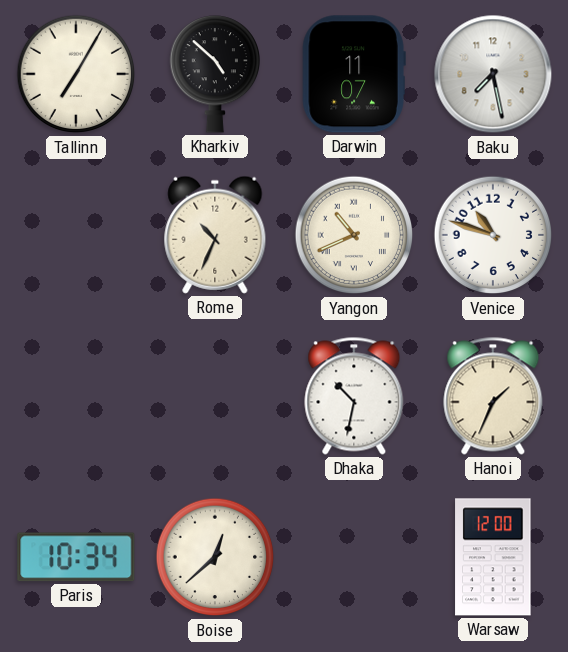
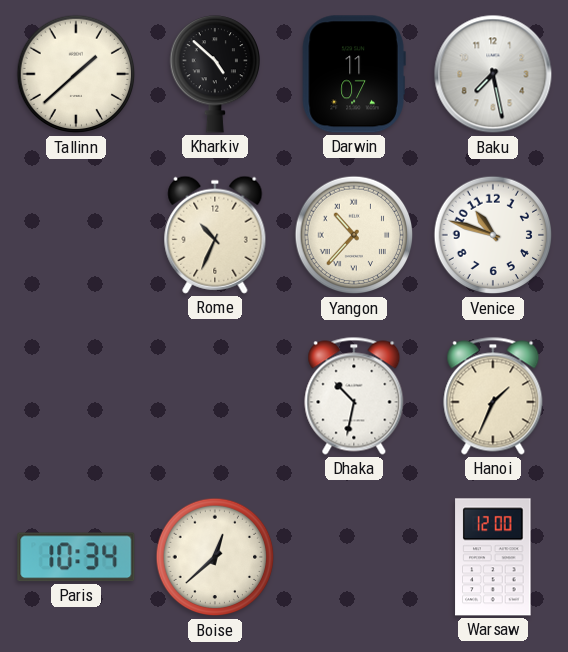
Tallinn: 7:05 -> 1:38
Yangon: 10:41 -> 10:37
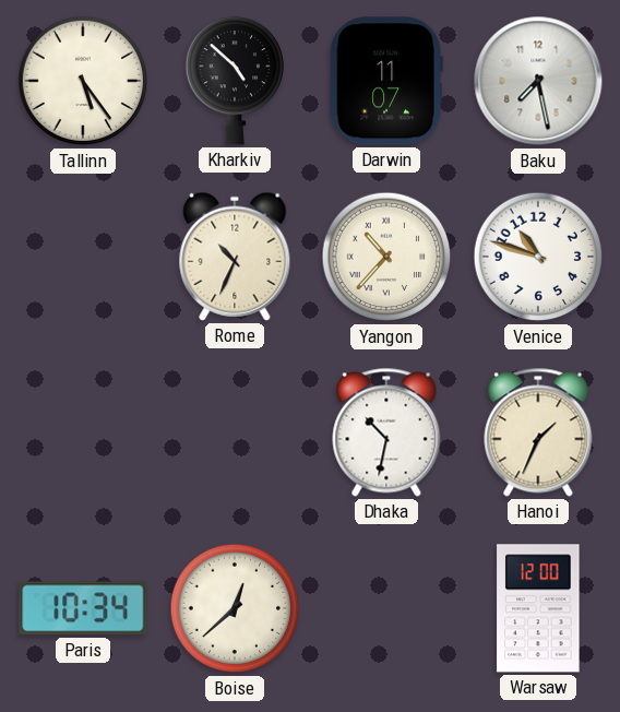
Tallinn: 1:38 -> 5:24
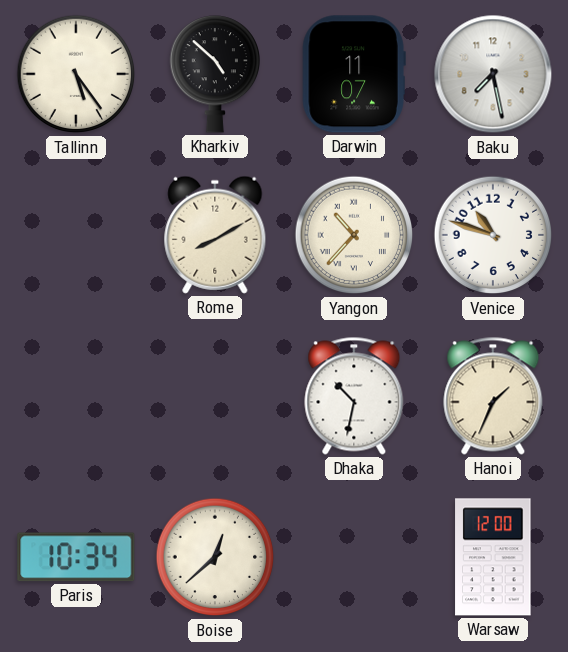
Rome: 10:34 -> 8:10
